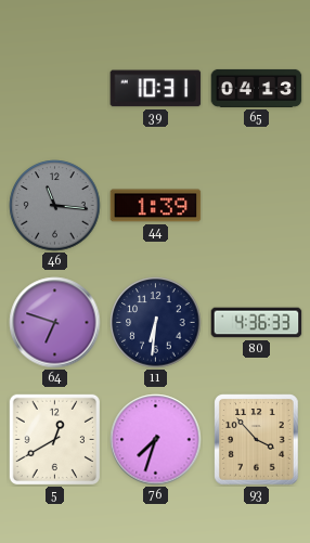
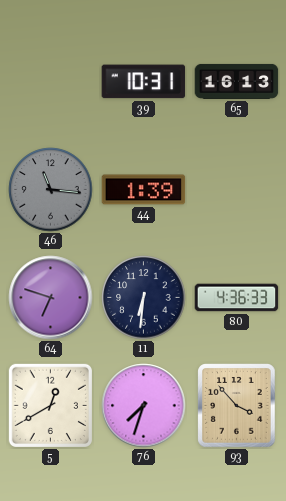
65: 04:13 -> 16:13
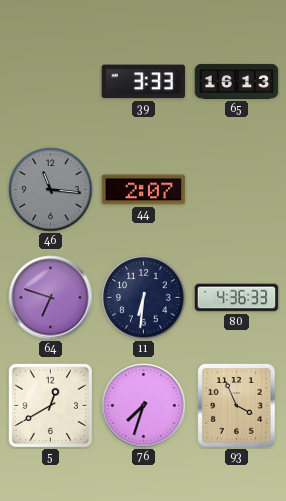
39: 10:31 -> 3:33
44: 1:39 -> 2:07
93: 3:53 -> 3:56
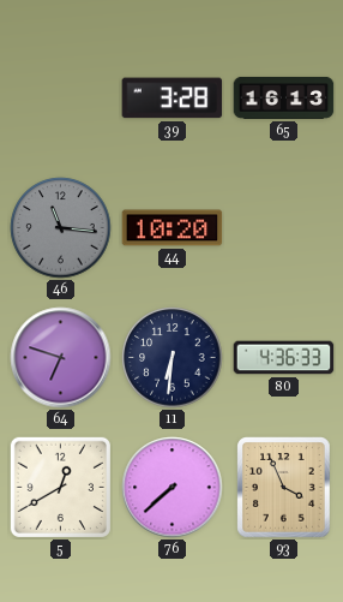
39: 3:33 -> 3:28
44: 2:07 -> 10:20
76: 7:33 -> 7:38
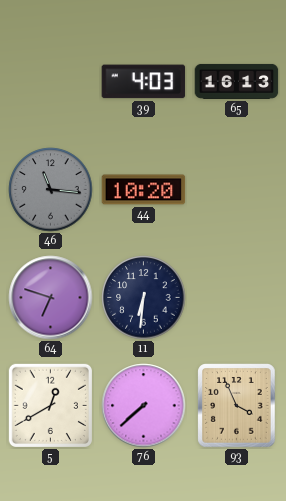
39: 3:28 -> 4:03
80: 4:36 -> none
